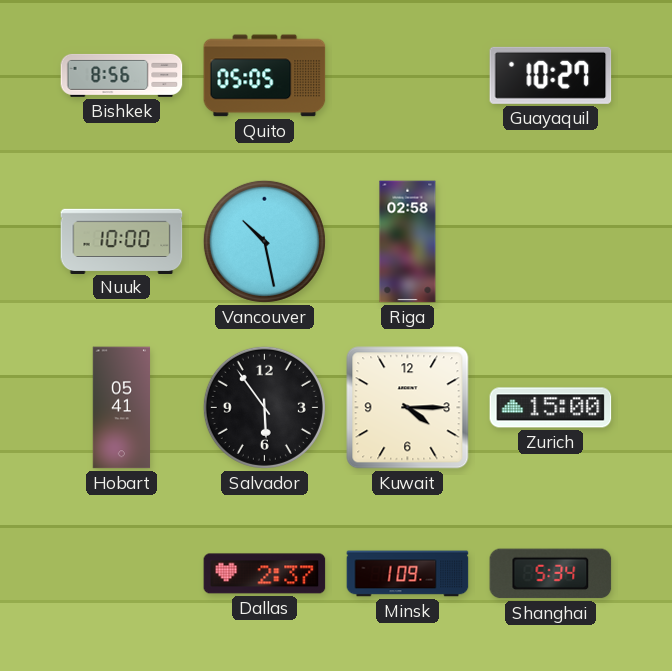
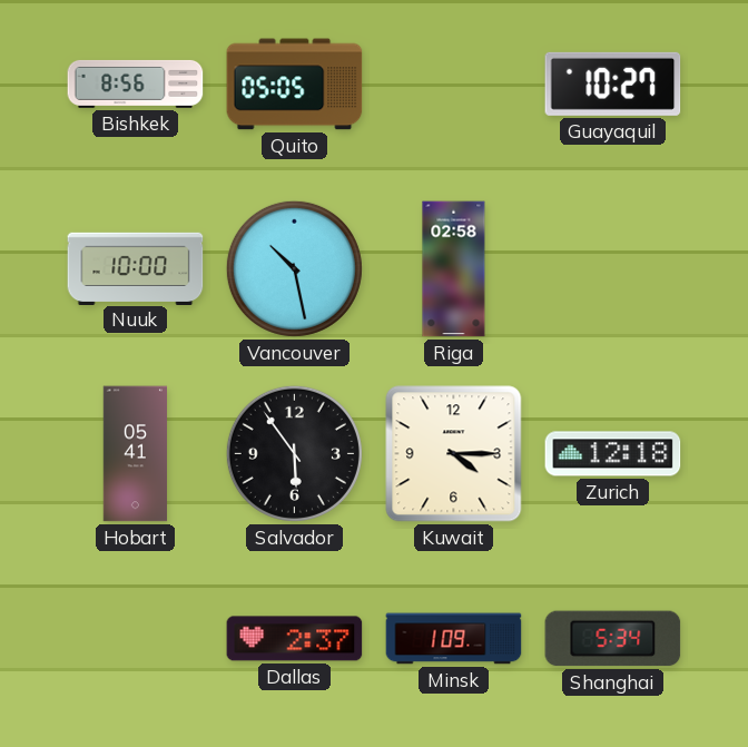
Zurich: 15:00 -> 12:18
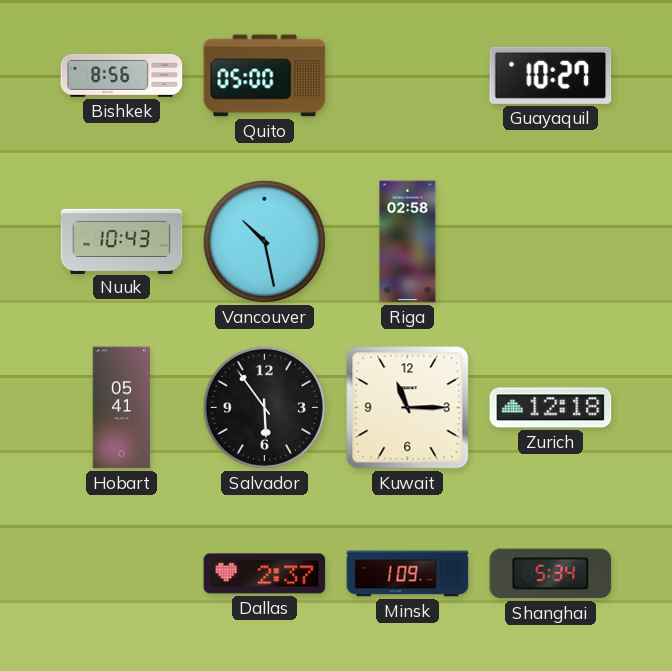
Quito: 05:05 -> 05:00
Nuuk: 10:00 -> 10:43
Kuwait: 4:15 -> 11:15
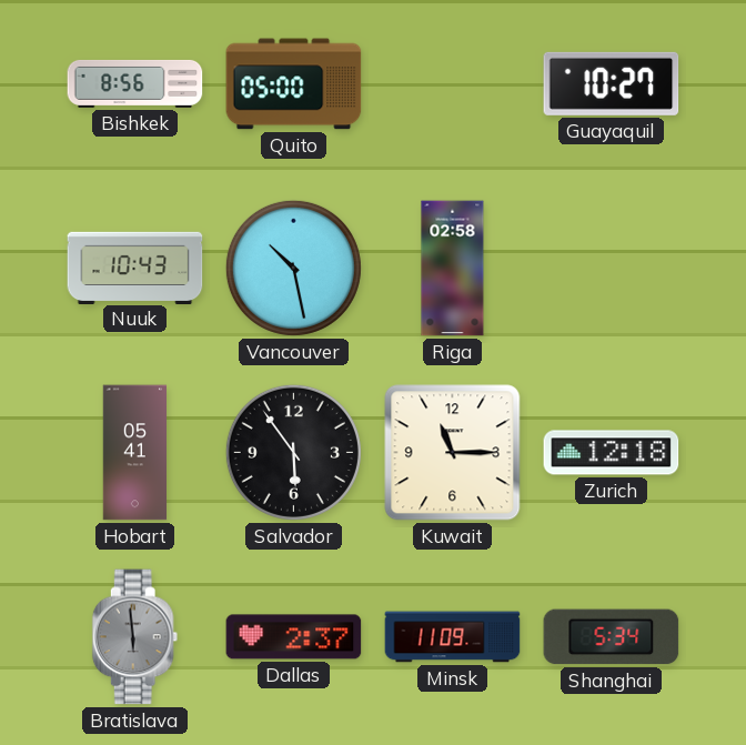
Bratislava: none -> 5:59
Minsk: 1:09 -> 11:09
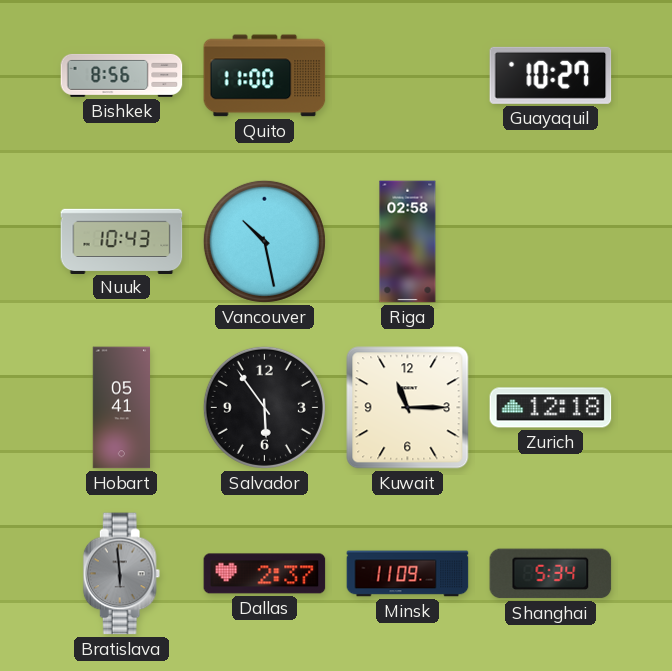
Quito: 05:00 -> 11:00
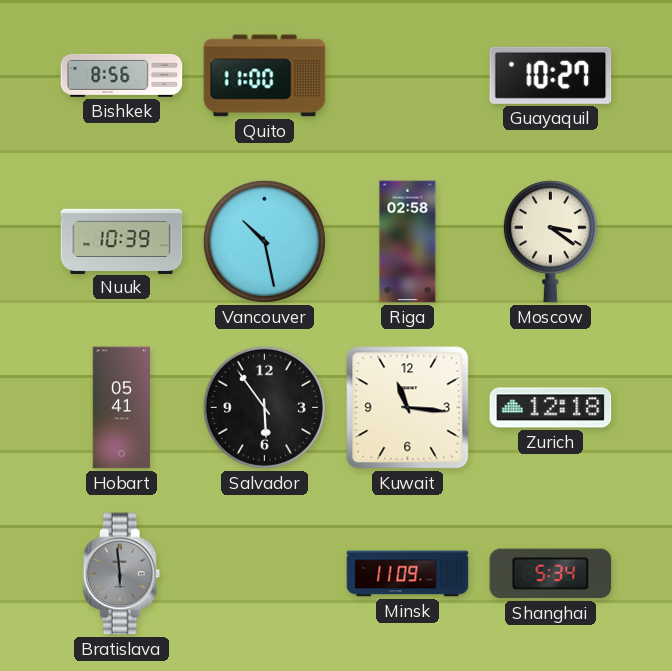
Nuuk: 10:43 -> 10:39
Moscow: none -> 3:21
Kuwait: 11:15 -> 11:16
Dallas: 2:37 -> none
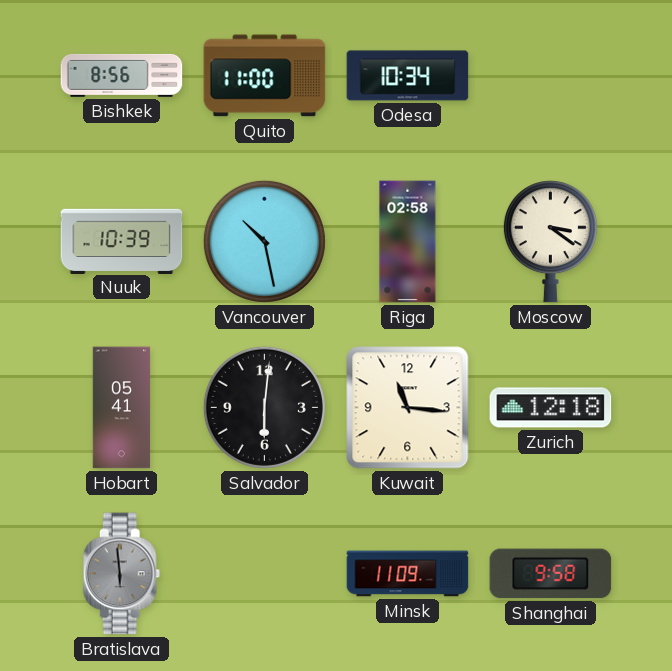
Odesa: none -> 10:34
Guayaquil: 10:27 -> none
Salvador: 5:54 -> 6:01
Shanghai: 5:34 -> 9:58
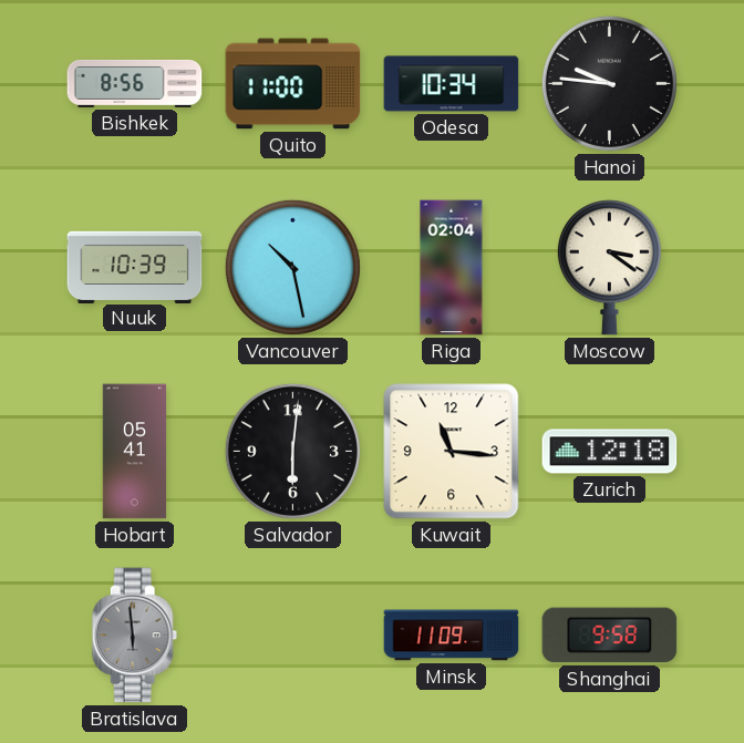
Hanoi: none -> 9:46
Riga: 02:58 -> 02:04
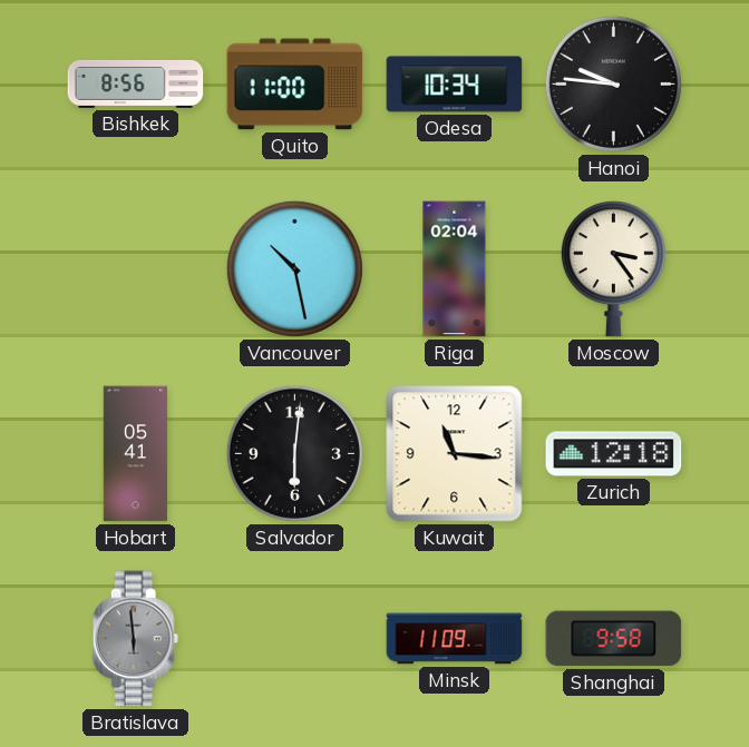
Nuuk: 10:39 -> none
Moscow: 3:21 -> 3:24
